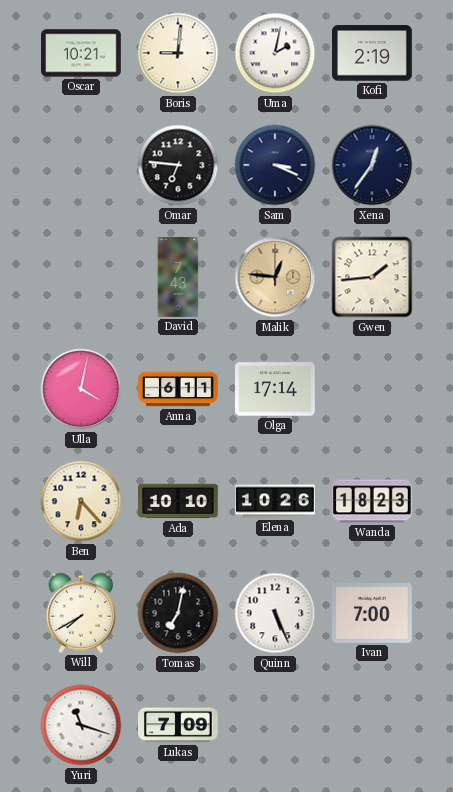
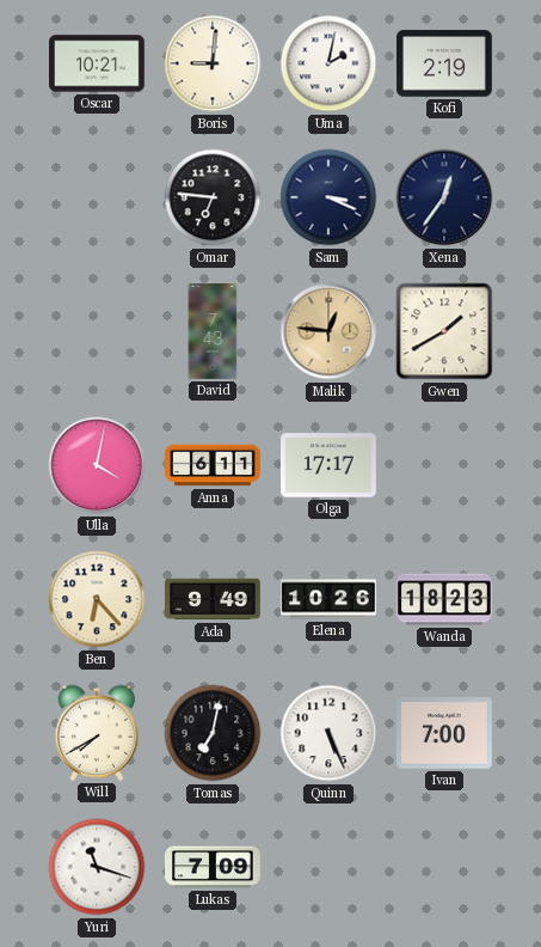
Gwen: 1:44 -> 1:40
Olga: 17:14 -> 17:17
Ada: 10:10 -> 9:49
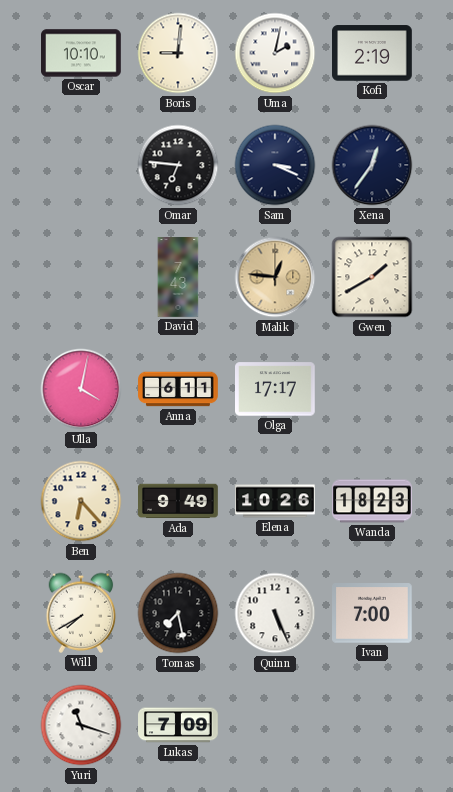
Oscar: 10:21 -> 10:10
Tomas: 7:02 -> 7:28
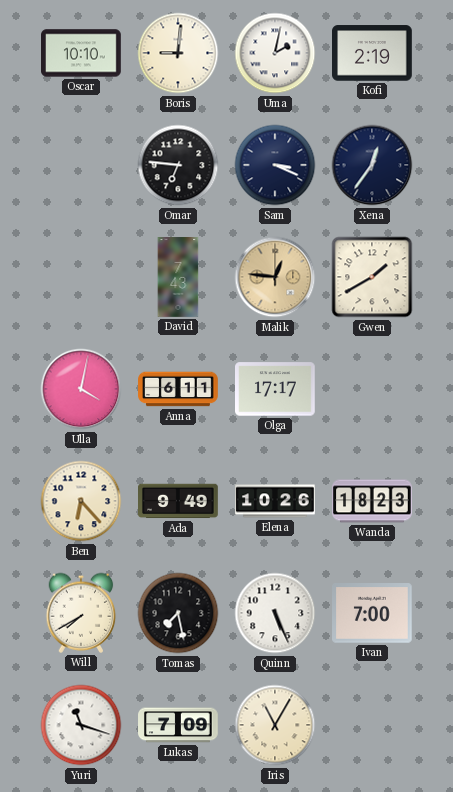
Iris: none -> 11:05
